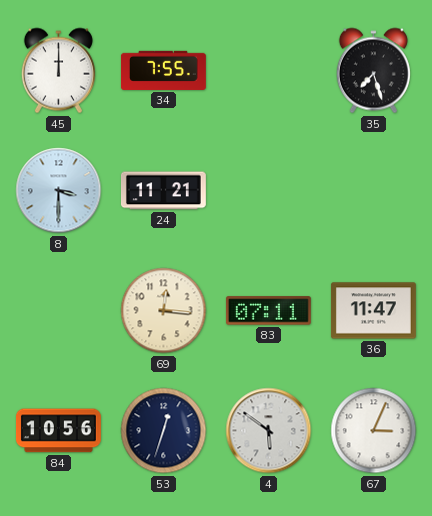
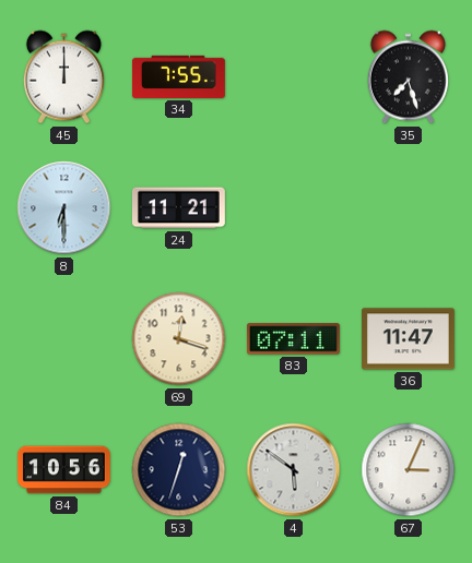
8: 3:30 -> 6:30
69: 12:16 -> 12:18
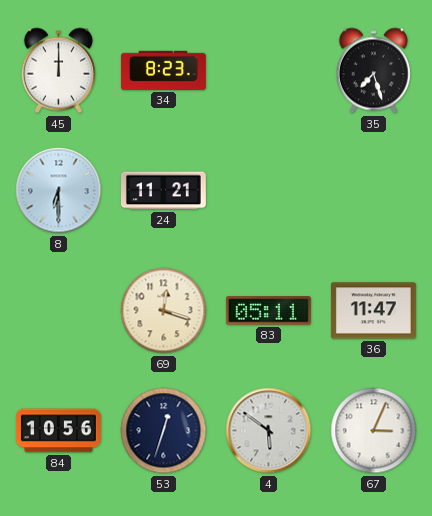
34: 7:55 -> 8:23
83: 07:11 -> 05:11
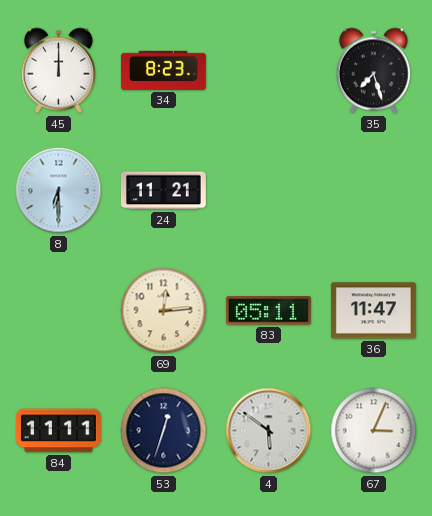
69: 12:18 -> 12:14
84: 10:56 -> 11:11
